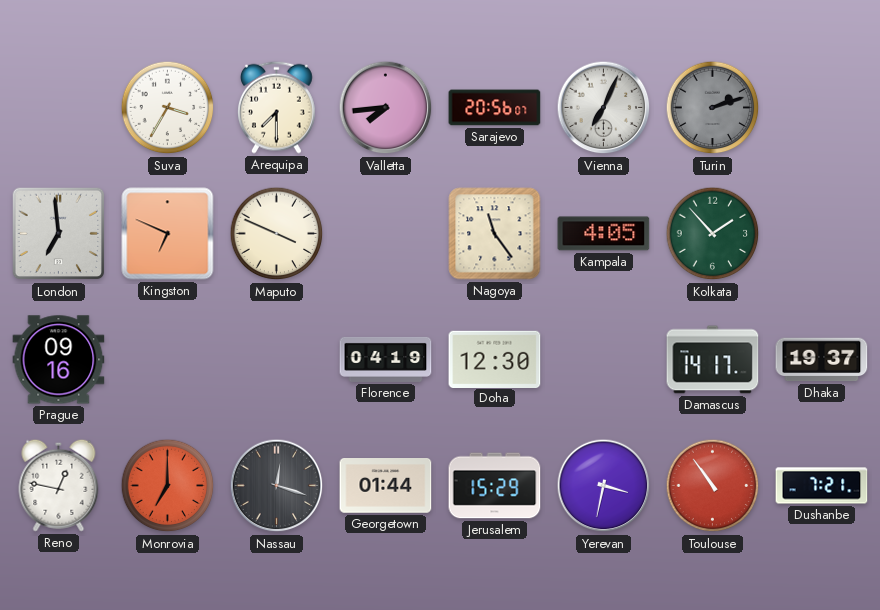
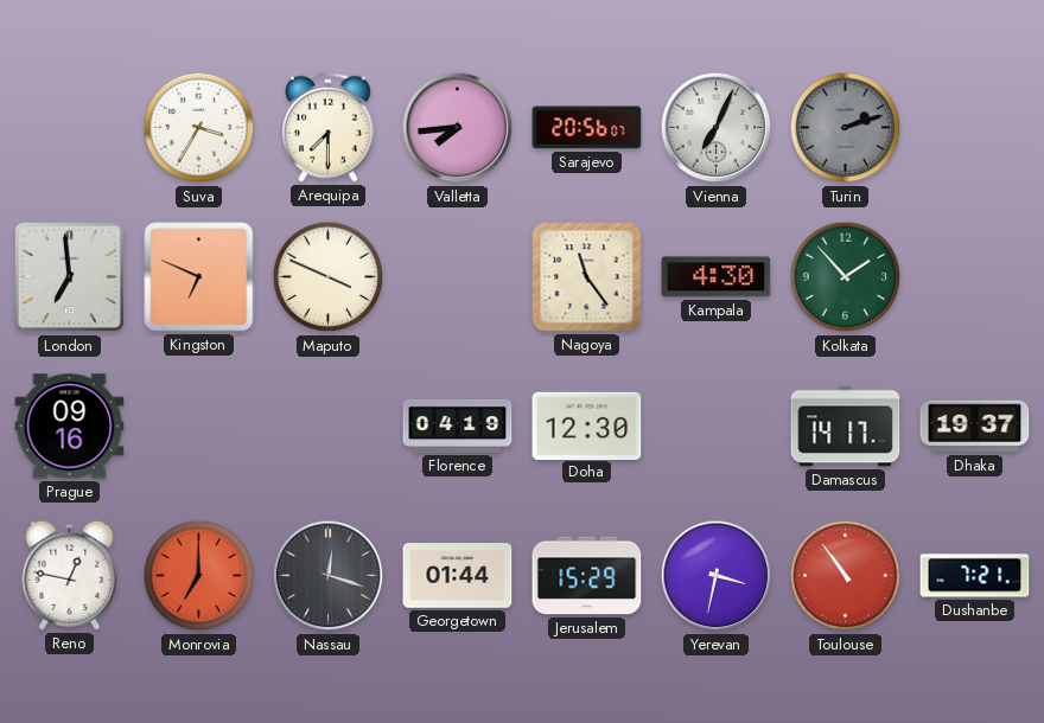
Kampala: 4:05 -> 4:30
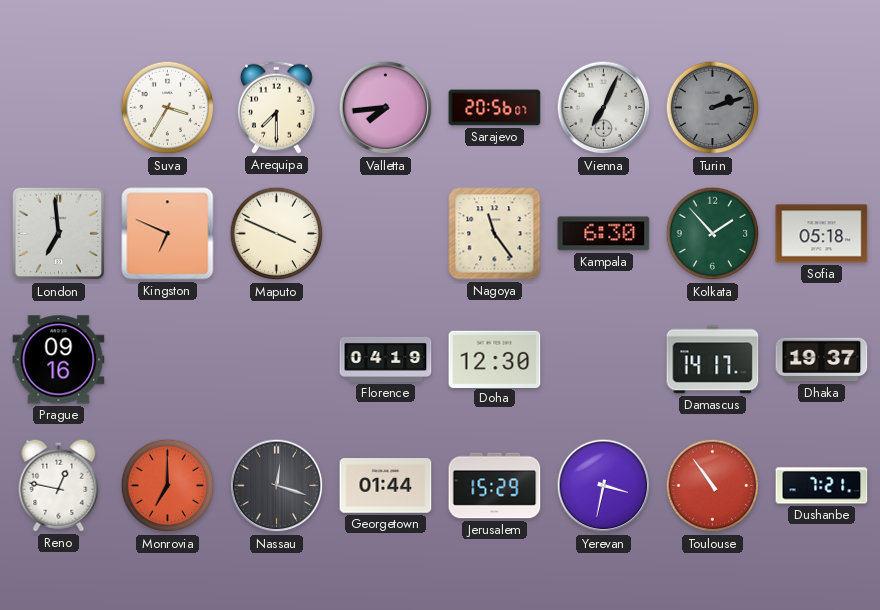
Kampala: 4:30 -> 6:30
Sofia: none -> 05:18
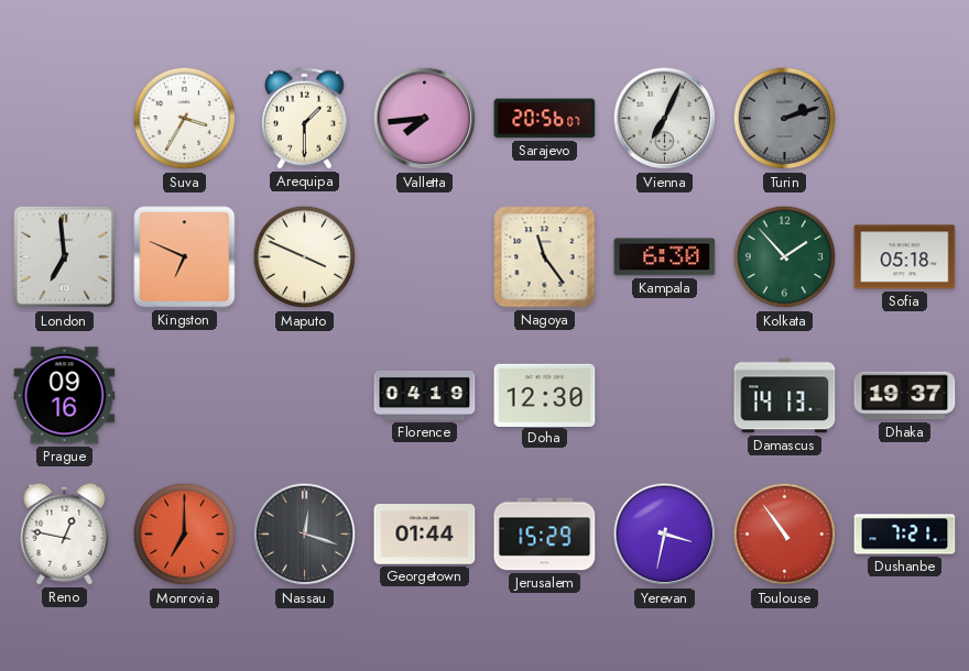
Arequipa: 7:30 -> 1:30
Damascus: 14:17 -> 14:13
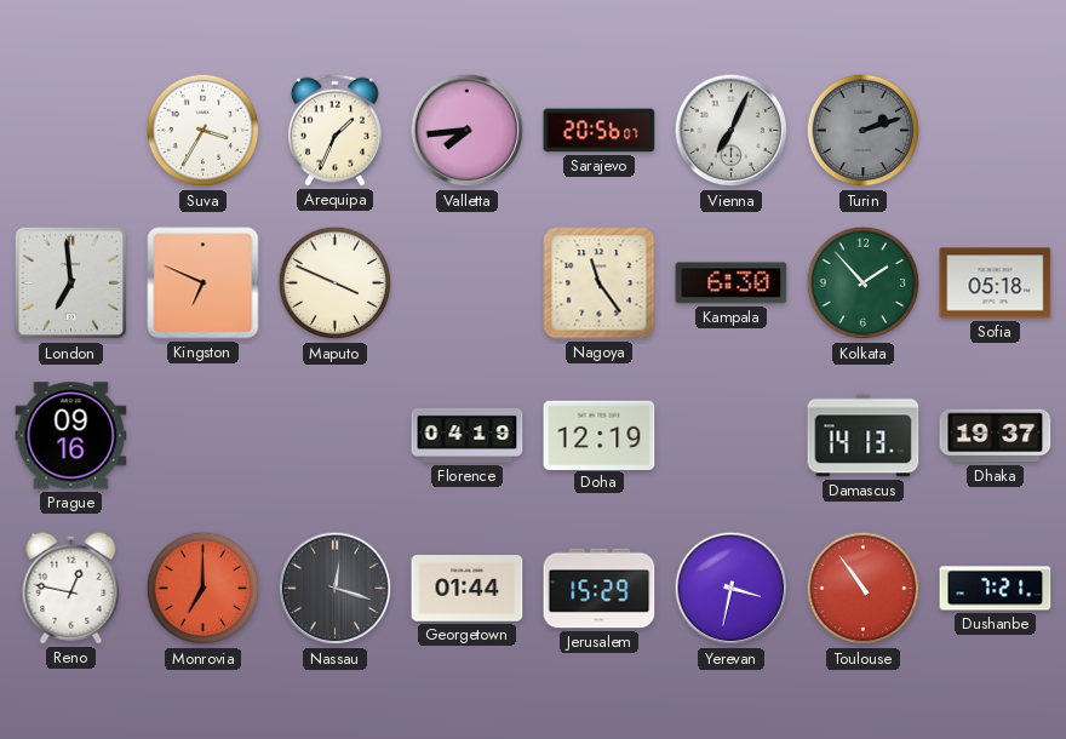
Arequipa: 1:30 -> 1:34
Doha: 12:30 -> 12:19
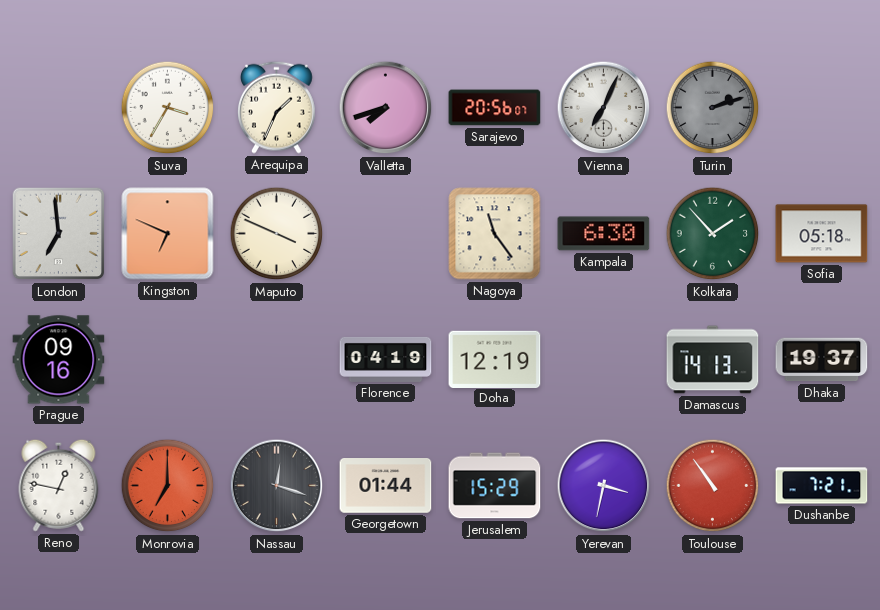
Valletta: 7:44 -> 7:42
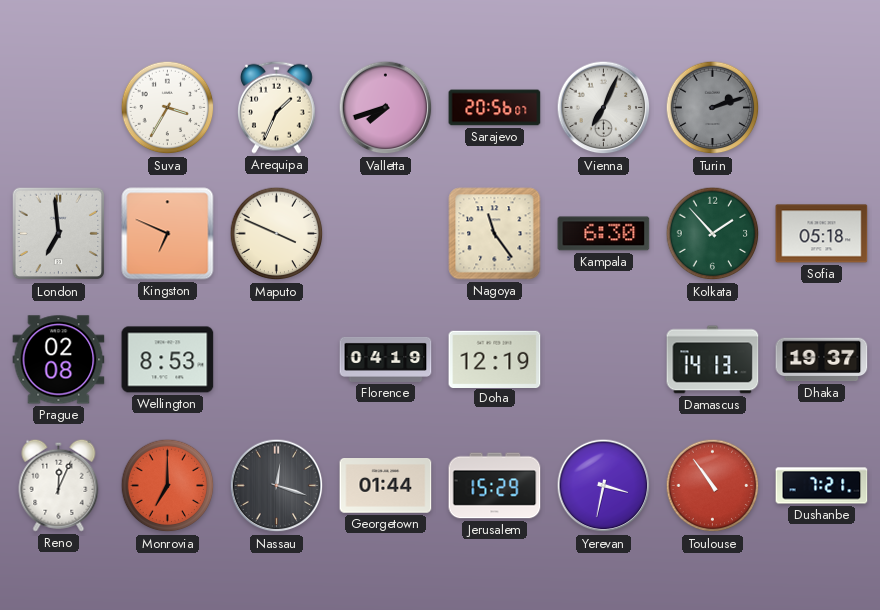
Prague: 09:16 -> 02:08
Wellington: none -> 8:53
Reno: 12:47 -> 12:04
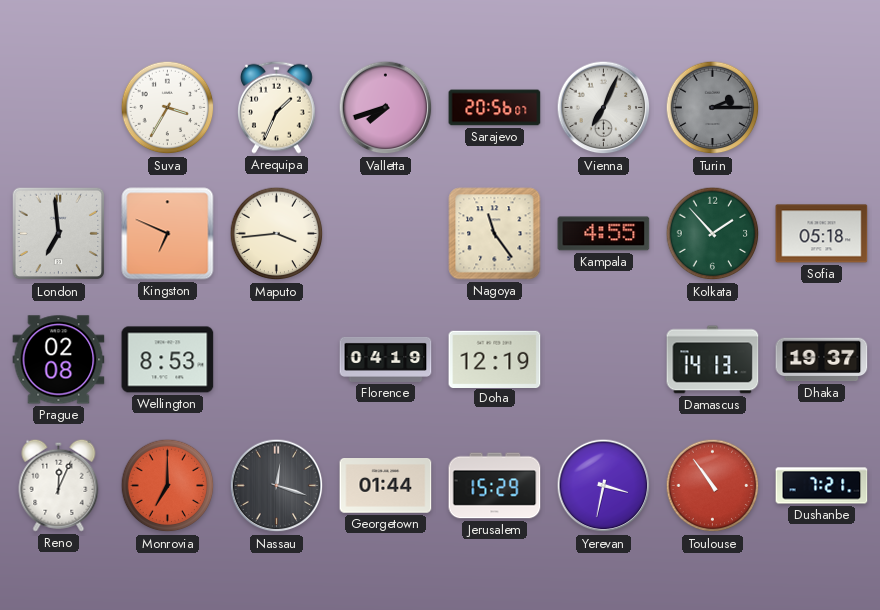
Turin: 2:12 -> 2:15
Maputo: 3:49 -> 3:44
Kampala: 6:30 -> 4:55
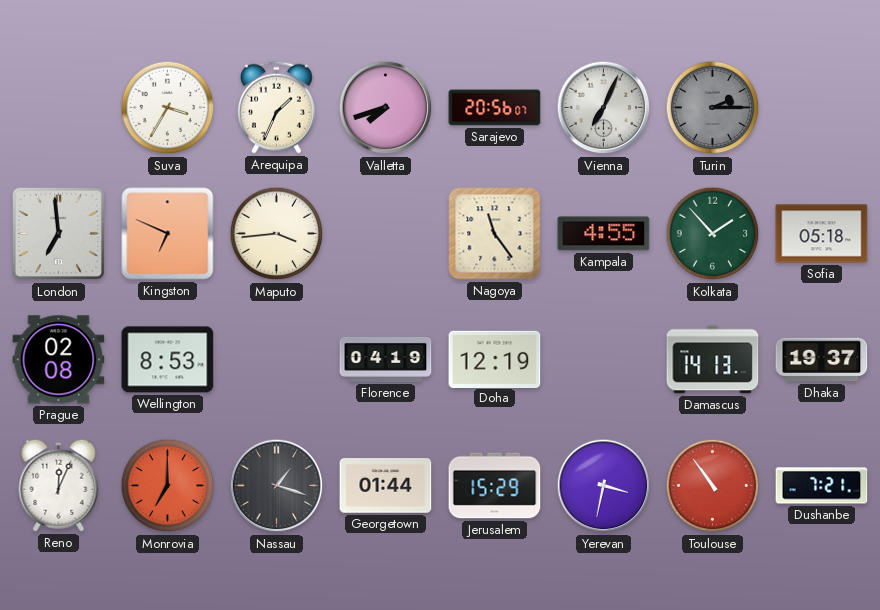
Nassau: 12:18 -> 1:18
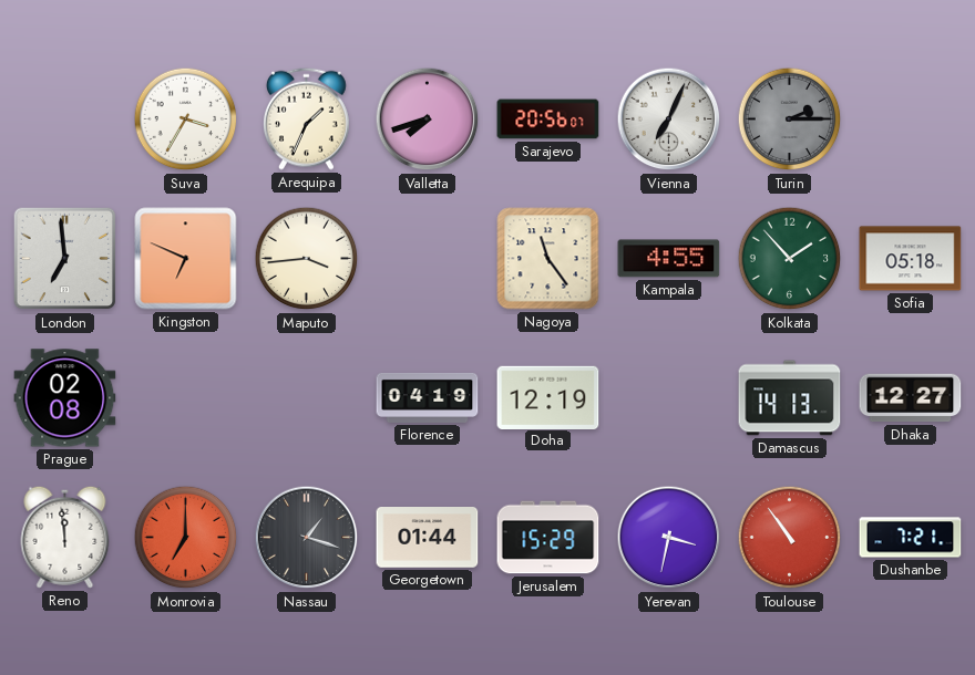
Wellington: 8:53 -> none
Dhaka: 19:37 -> 12:27
Reno: 12:04 -> 11:59
